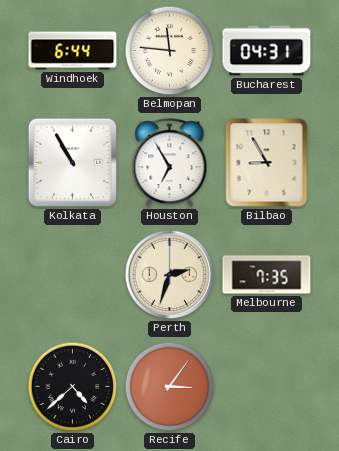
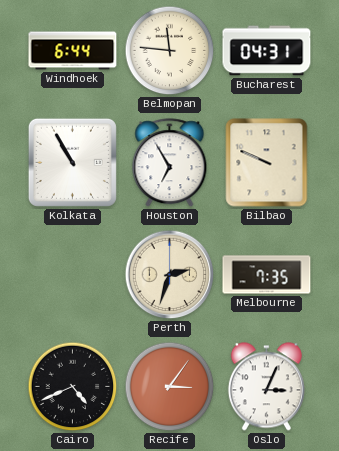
Bilbao: 8:55 -> 9:49
Cairo: 4:38 -> 4:41
Oslo: none -> 3:04
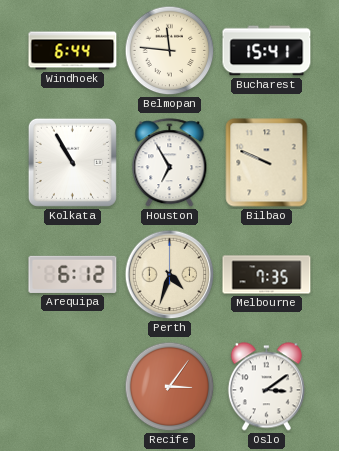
Bucharest: 04:31 -> 15:41
Arequipa: none -> 6:12
Perth: 2:33 -> 4:33
Cairo: 4:41 -> none
Oslo: 3:04 -> 3:09
